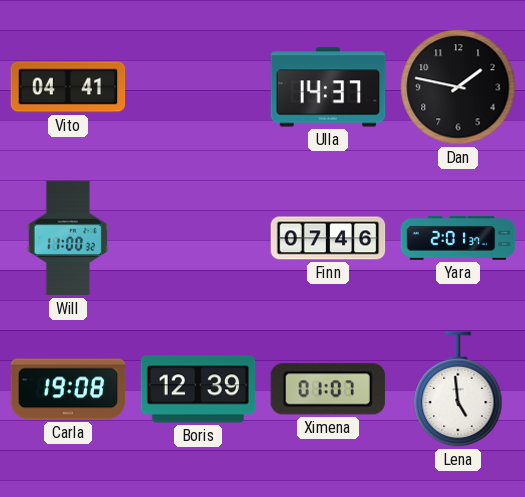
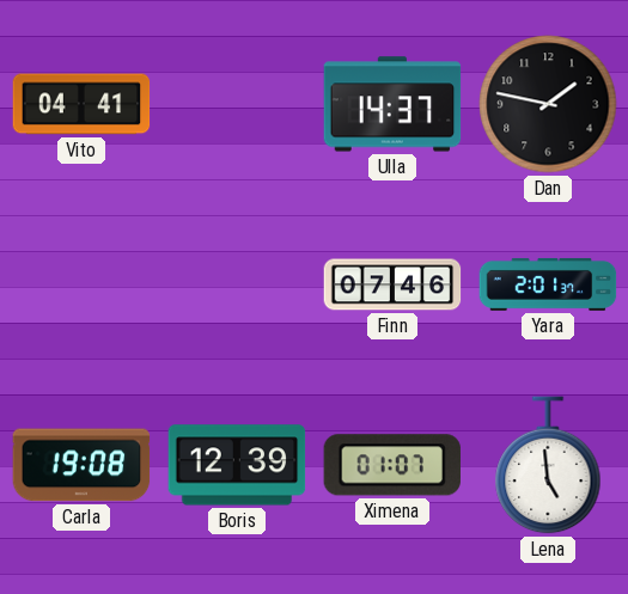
Will: 11:00 -> none
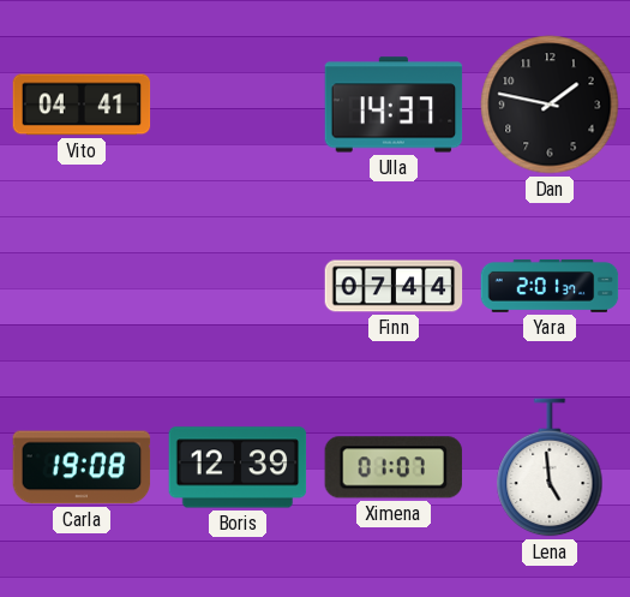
Finn: 07:46 -> 07:44
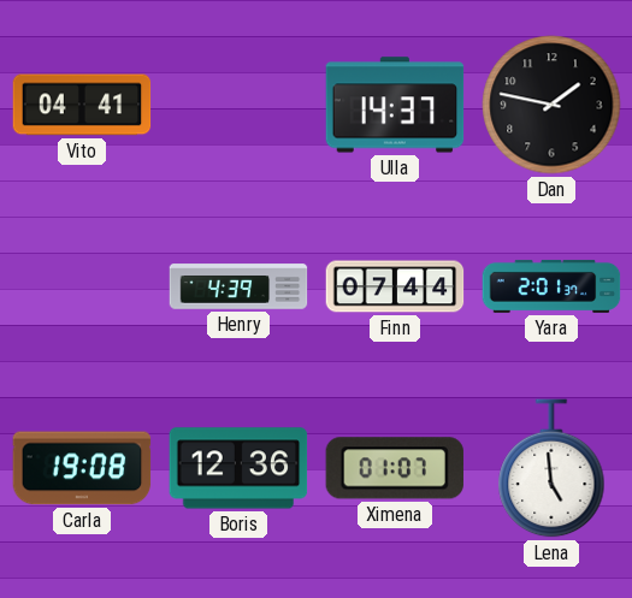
Henry: none -> 4:39
Boris: 12:39 -> 12:36
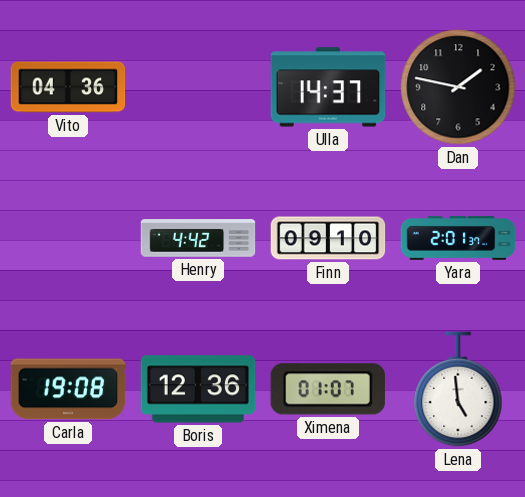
Vito: 04:41 -> 04:36
Henry: 4:39 -> 4:42
Finn: 07:44 -> 09:10
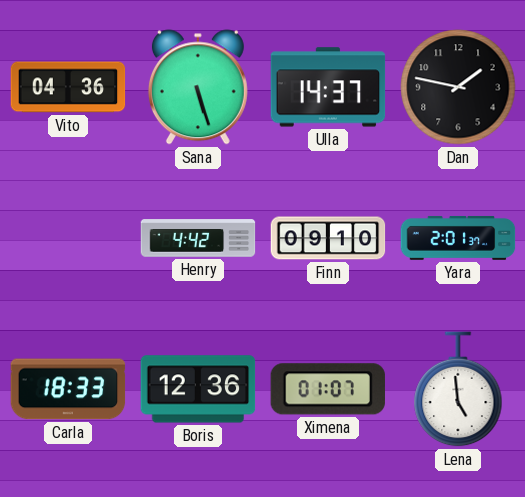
Sana: none -> 5:27
Carla: 19:08 -> 18:33
